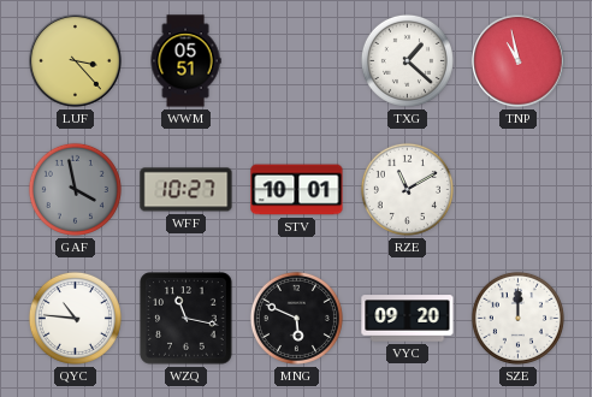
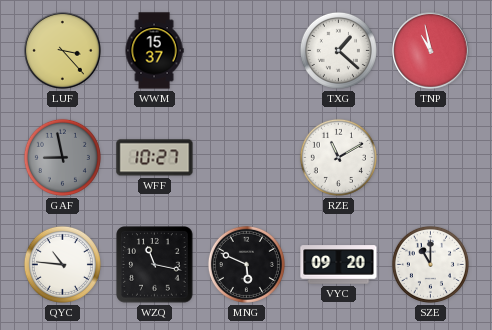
WWM: 05:51 -> 15:37
GAF: 3:58 -> 8:58
STV: 10:01 -> none
SZE: 12:00 -> 11:00
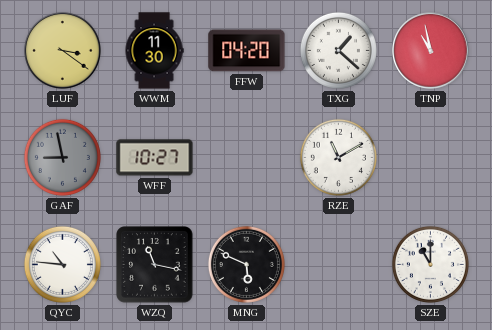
LUF: 3:23 -> 3:21
WWM: 15:37 -> 11:30
FFW: none -> 04:20
VYC: 09:20 -> none
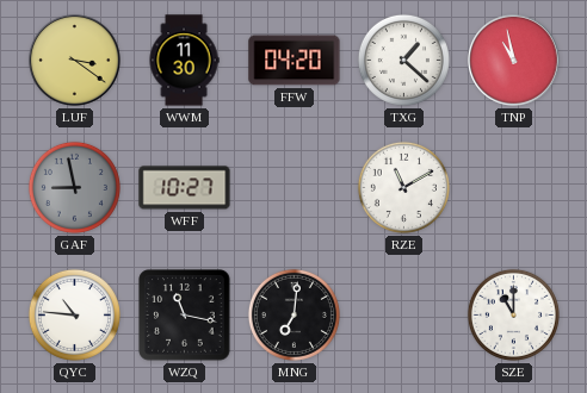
MNG: 5:49 -> 7:01
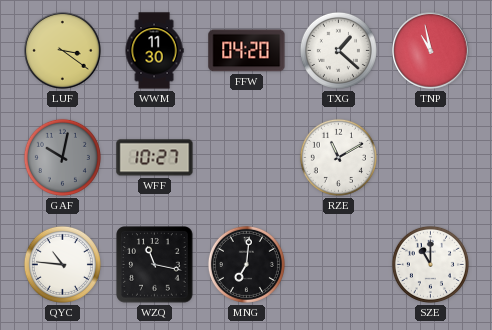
GAF: 8:58 -> 10:02
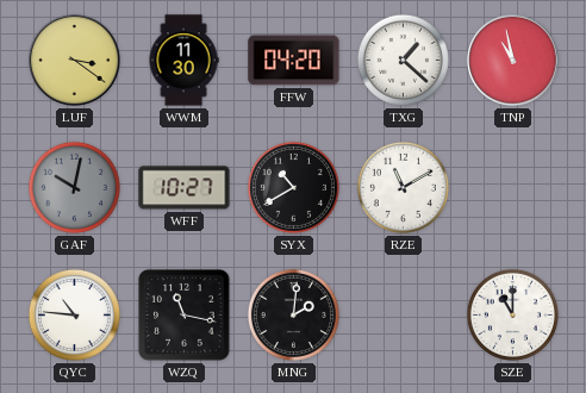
SYX: none -> 10:40
MNG: 7:01 -> 2:01
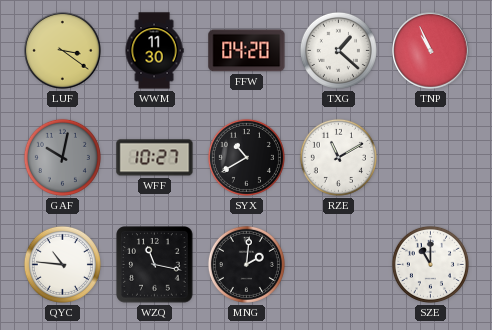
TNP: 10:58 -> 10:56
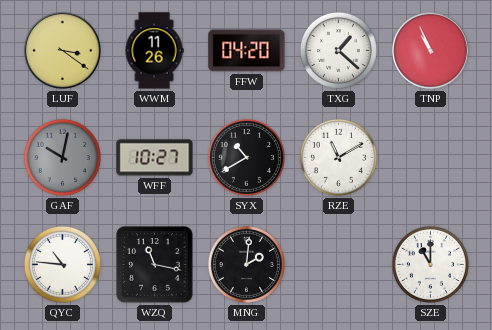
WWM: 11:30 -> 11:26
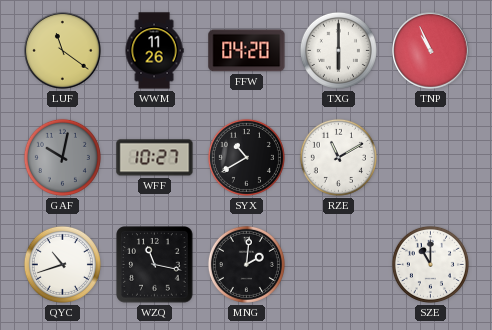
LUF: 3:21 -> 11:21
TXG: 1:22 -> 6:00
QYC: 10:46 -> 10:42
